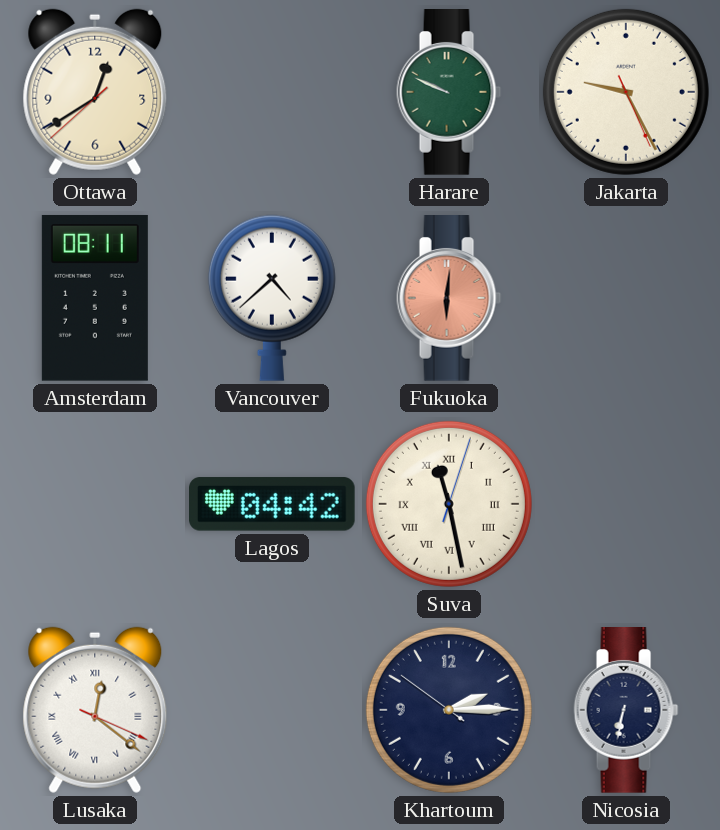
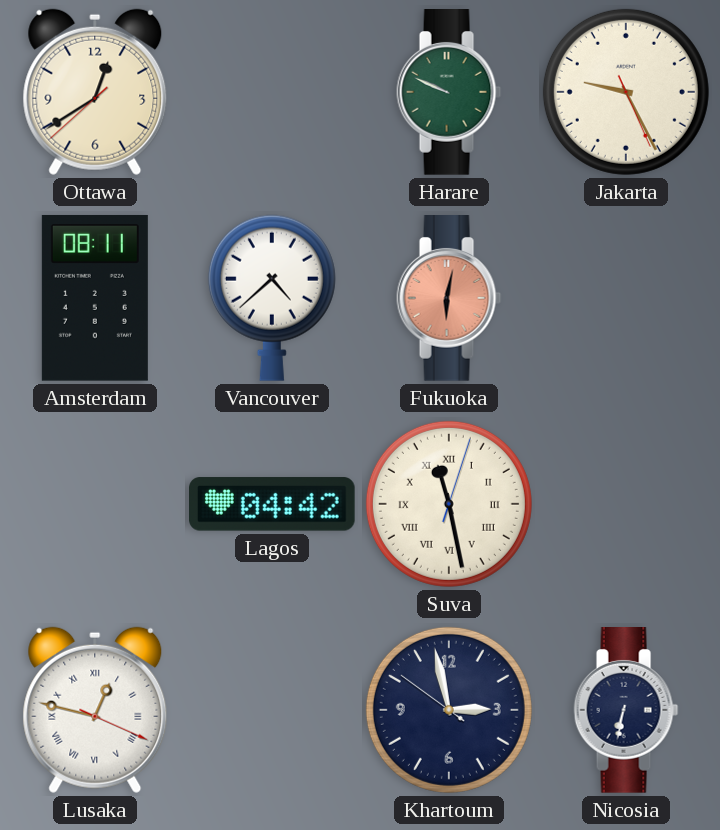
Fukuoka: 6:01 -> 6:02
Lusaka: 12:21 -> 12:47
Khartoum: 2:14 -> 2:57
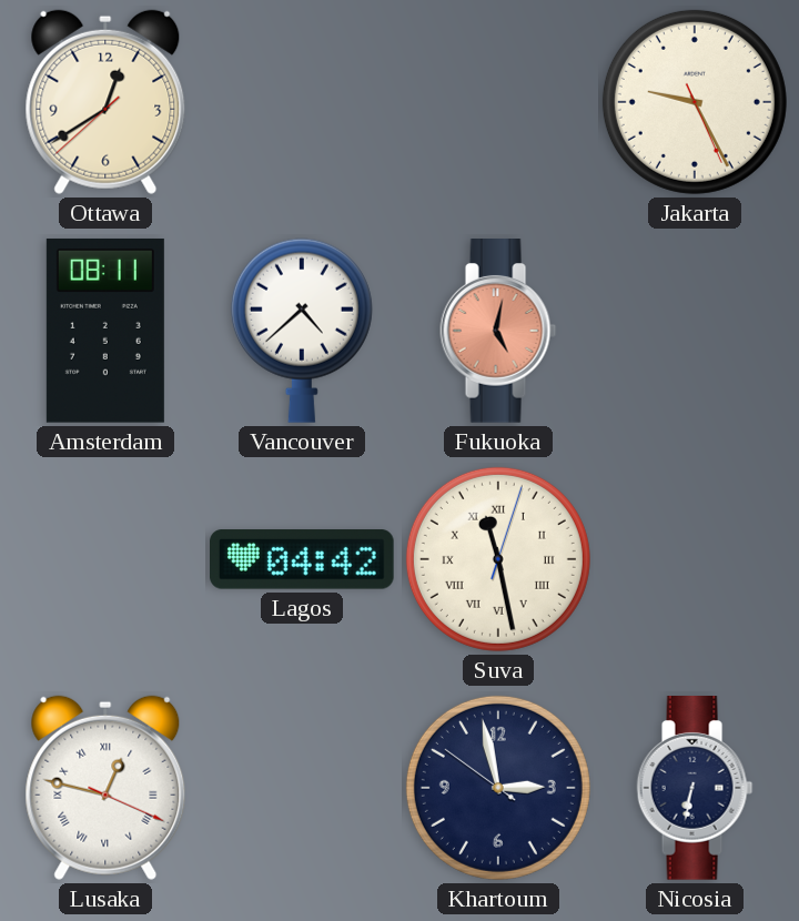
Harare: 9:49 -> none
Fukuoka: 6:02 -> 5:02
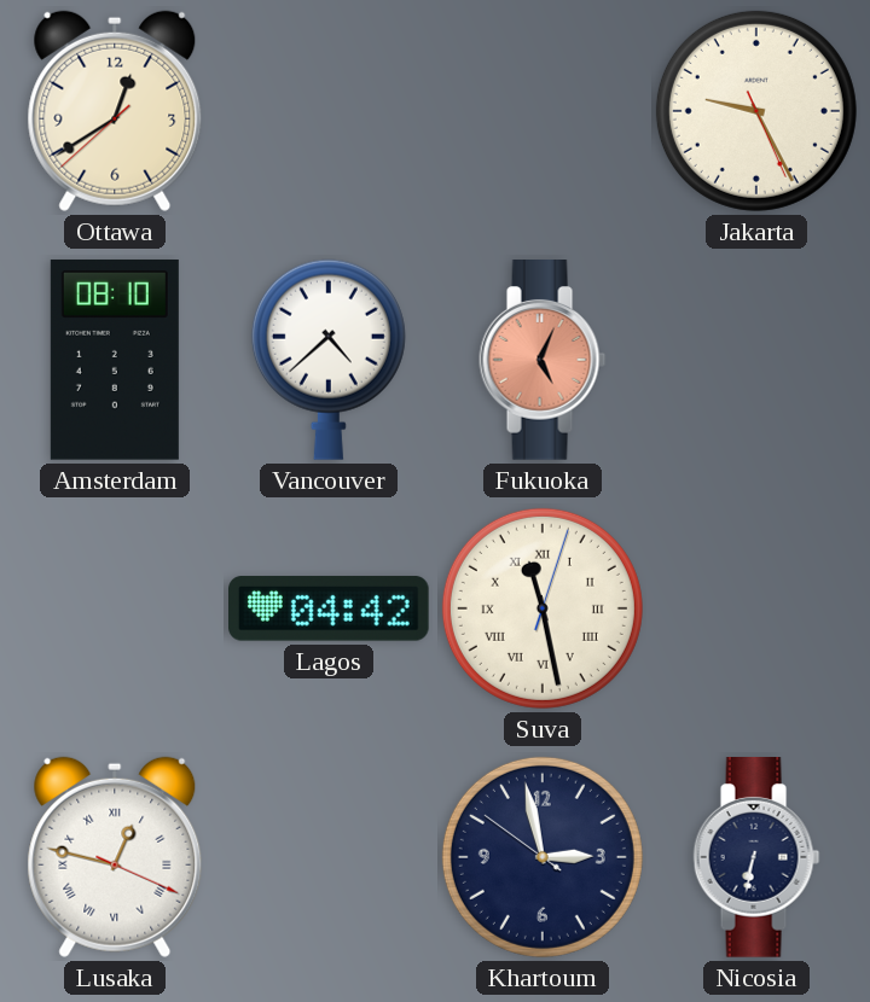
Amsterdam: 08:11 -> 08:10
Fukuoka: 5:02 -> 5:04
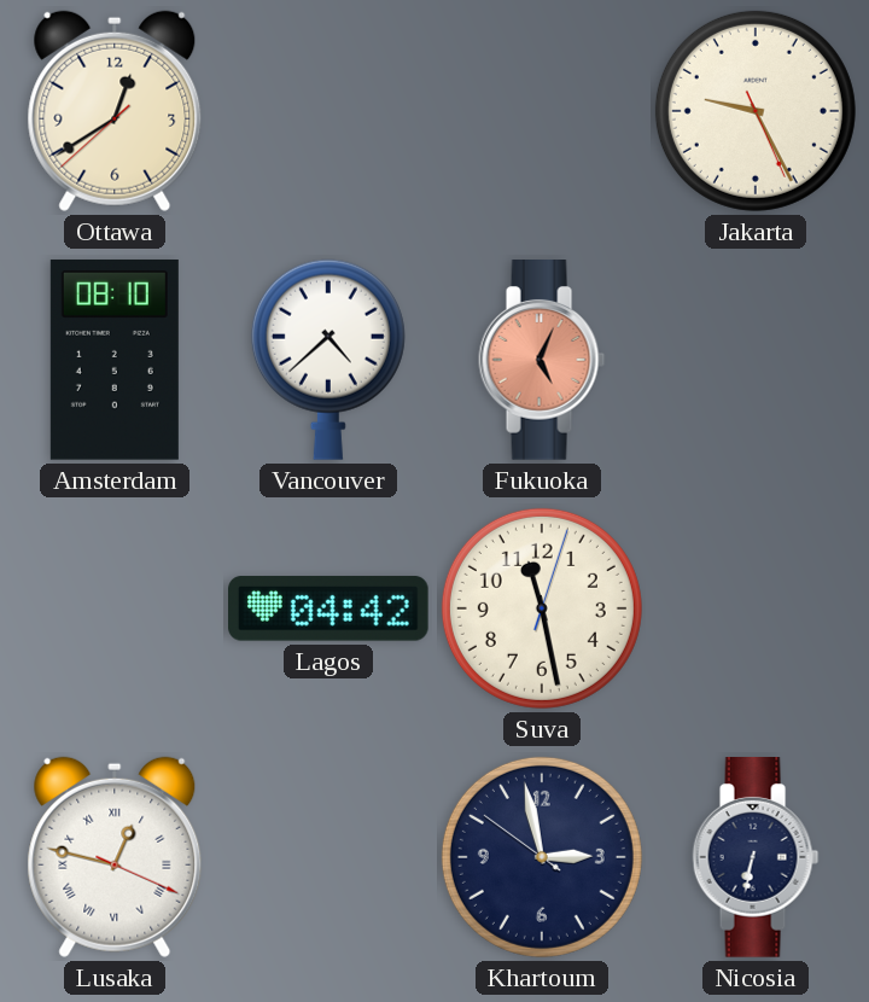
Suva numerals: Roman -> Arabic
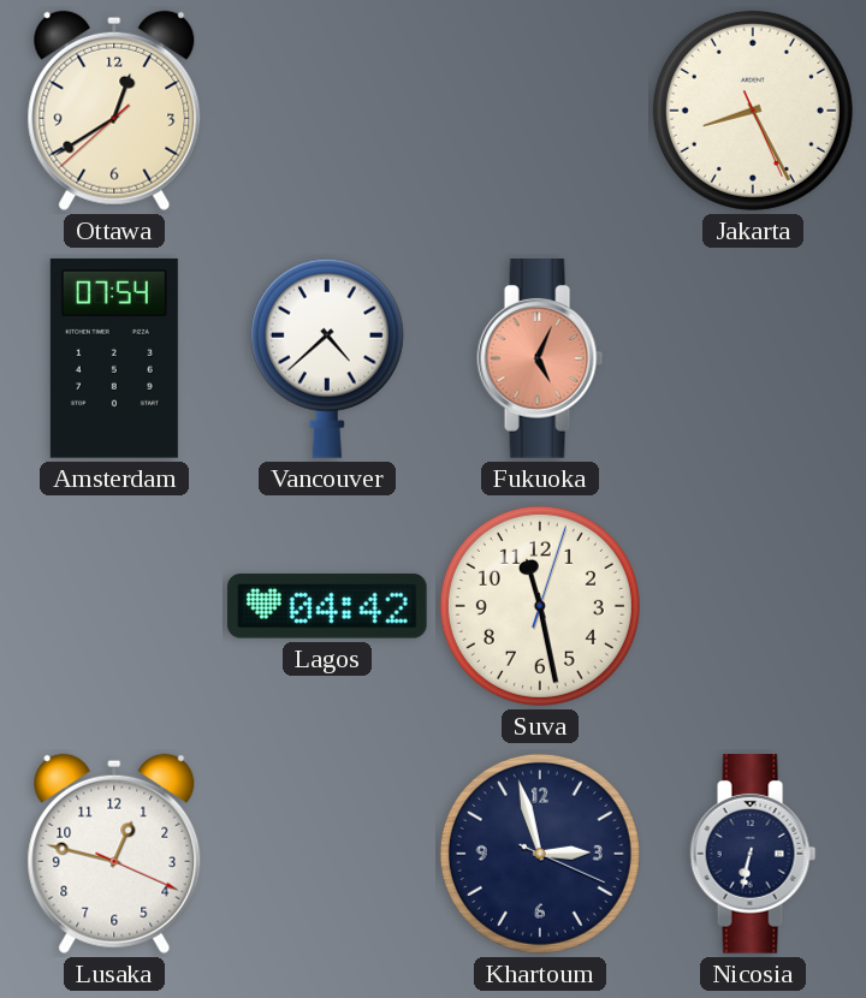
Jakarta: 9:25 -> 8:25
Amsterdam: 08:10 -> 07:54
Lusaka numerals: Roman -> Arabic
Khartoum: 2:57:51 -> 2:57:19
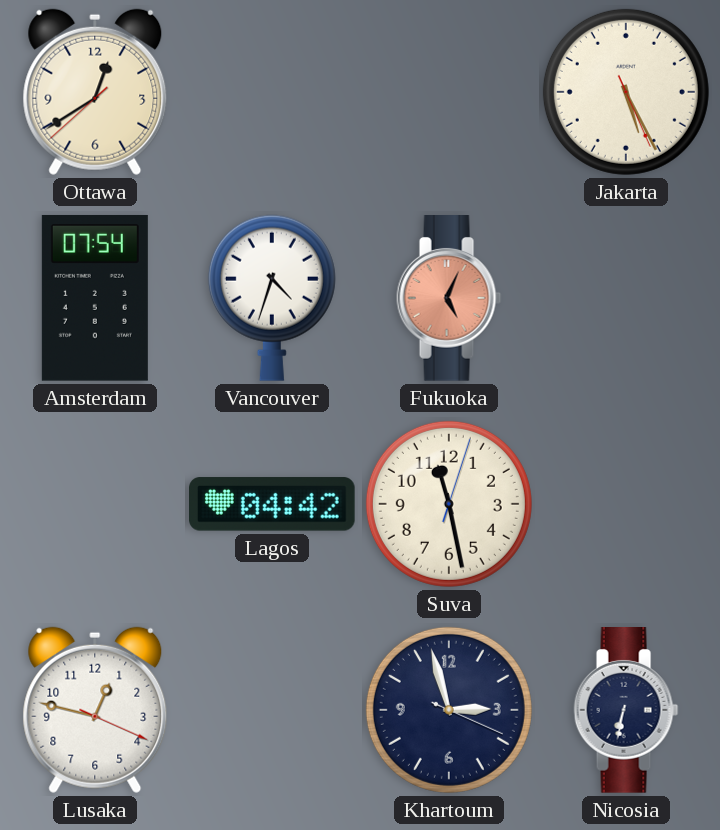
Jakarta: 8:25 -> 5:25
Vancouver: 4:38 -> 4:33
